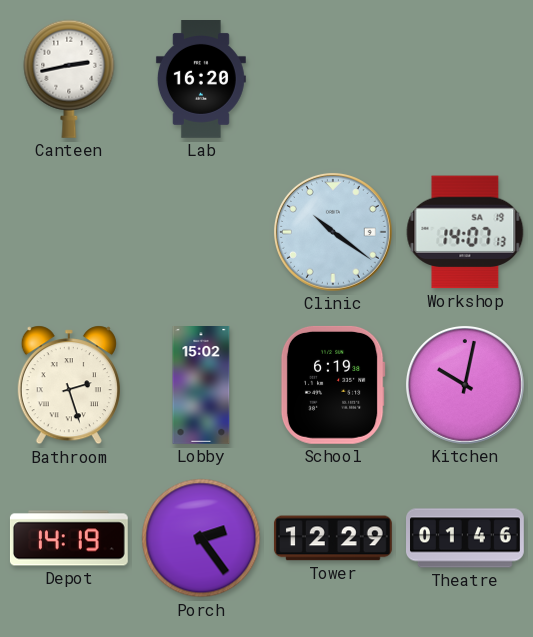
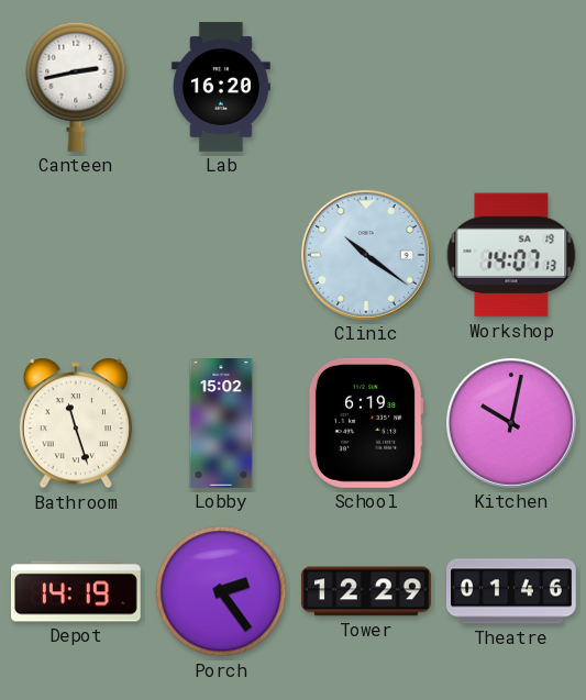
Bathroom: 2:27 -> 11:27
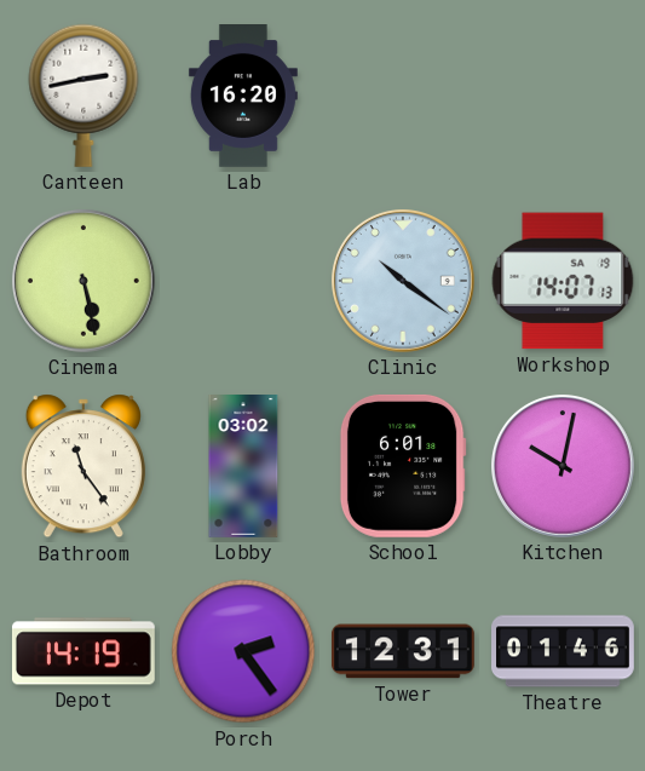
Cinema: none -> 5:28
Bathroom: 11:27 -> 11:24
Lobby: 15:02 -> 03:02
School: 6:19 -> 6:01
Tower: 12:29 -> 12:31
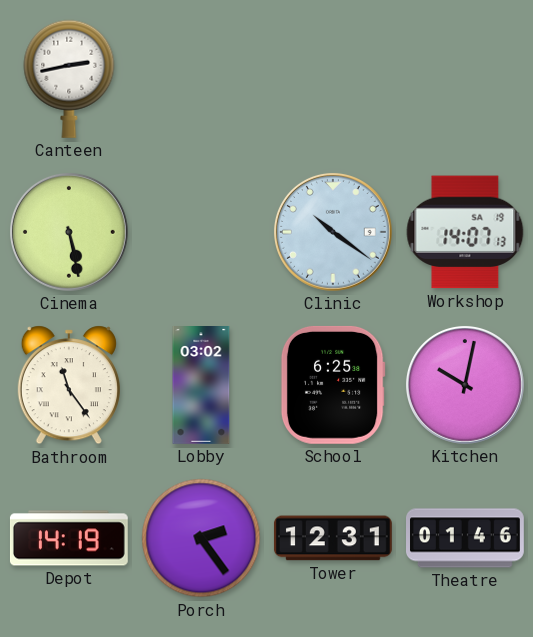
Lab: 16:20 -> none
School: 6:01 -> 6:25
